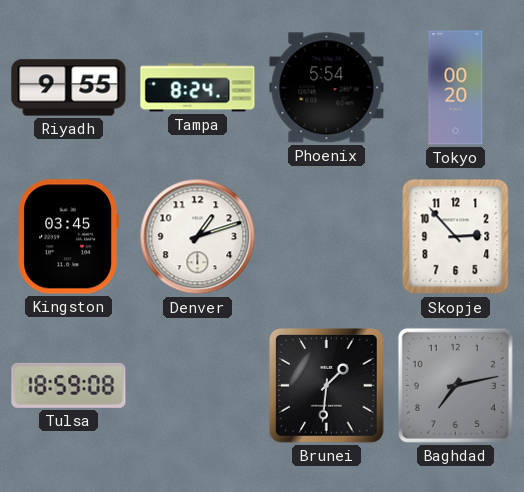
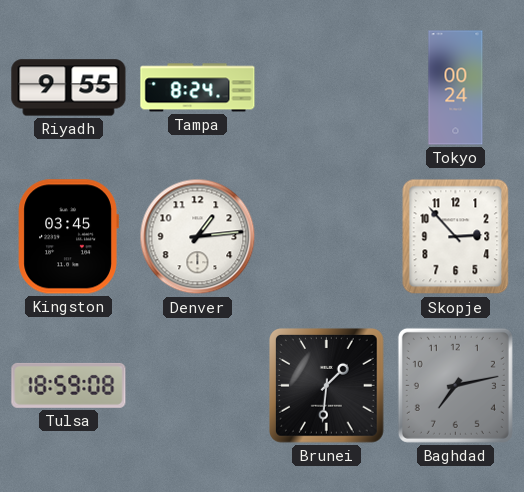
Phoenix: 5:54 -> none
Tokyo: 00:20 -> 00:24
Denver: 1:12 -> 1:14
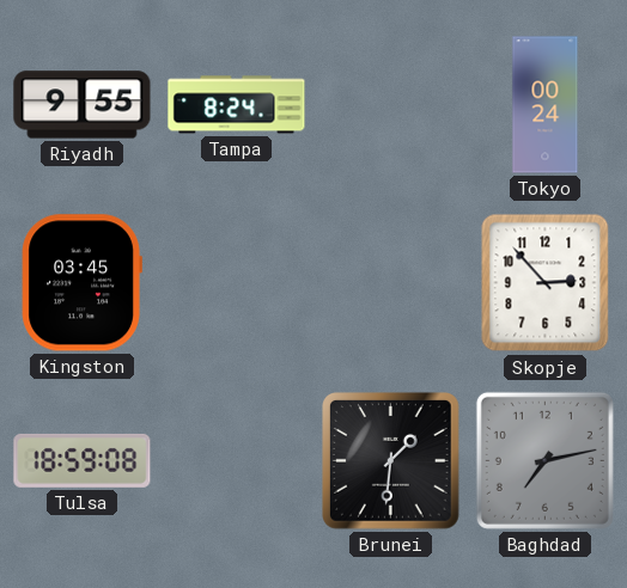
Denver: 1:14 -> none
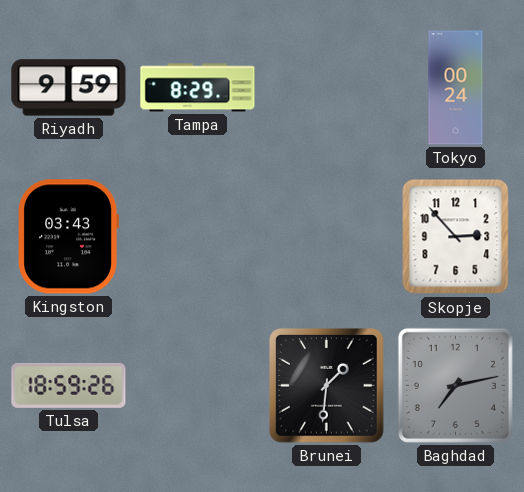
Riyadh: 9:55 -> 9:59
Tampa: 8:24 -> 8:29
Kingston: 03:45 -> 03:43
Tulsa: 18:59:08 -> 18:59:26
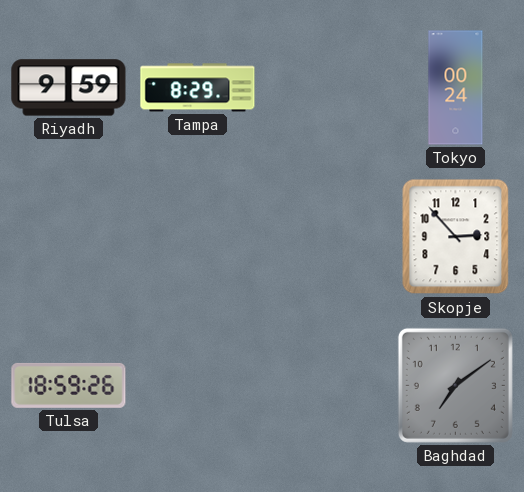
Kingston: 03:43 -> none
Brunei: 1:31 -> none
Baghdad: 7:13 -> 7:09
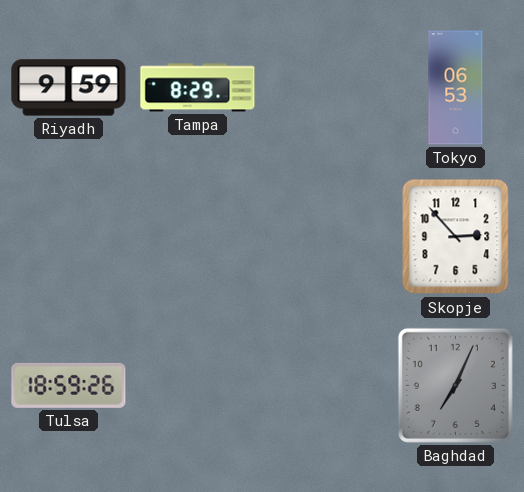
Tokyo: 00:24 -> 06:53
Baghdad: 7:09 -> 7:04
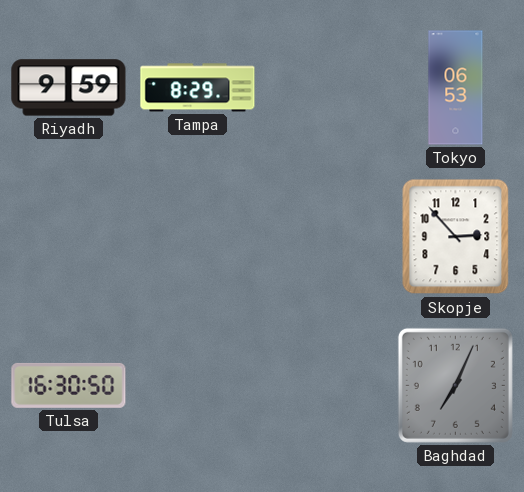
Tulsa: 18:59 -> 16:30
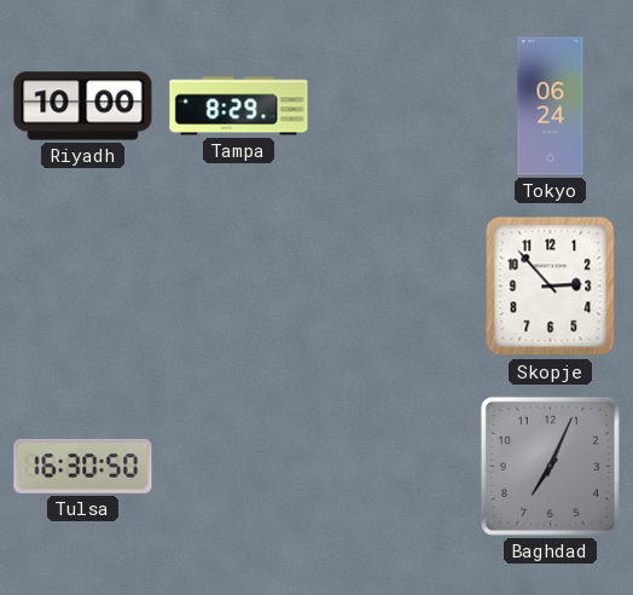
Riyadh: 9:59 -> 10:00
Tokyo: 06:53 -> 06:24
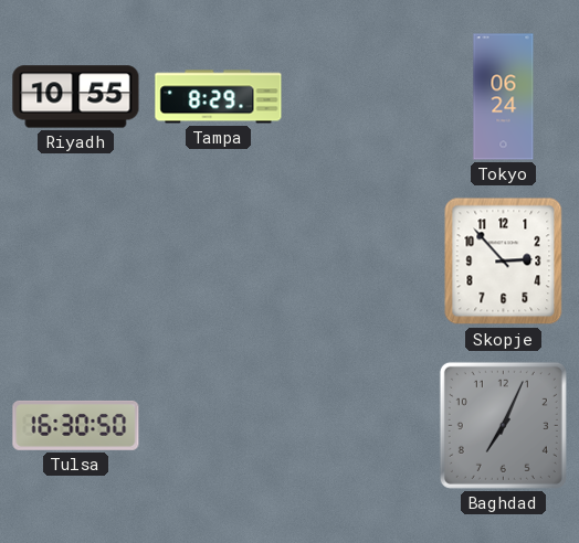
Riyadh: 10:00 -> 10:55
